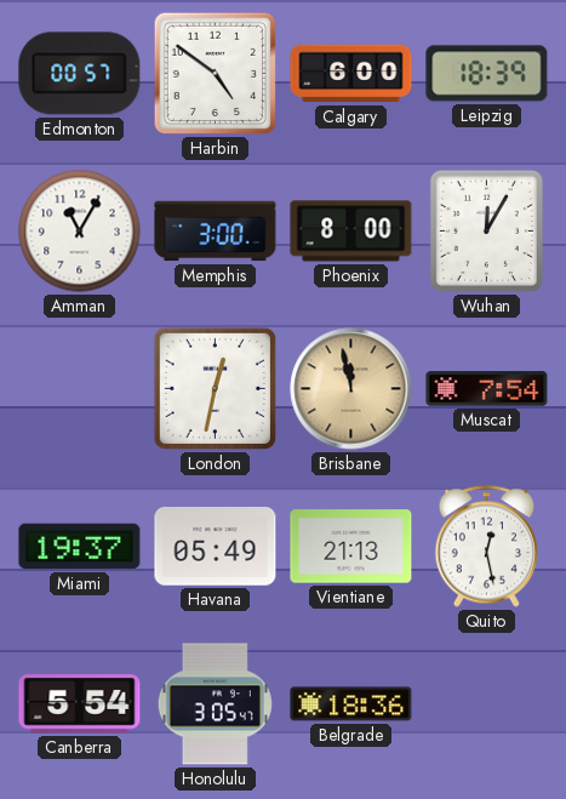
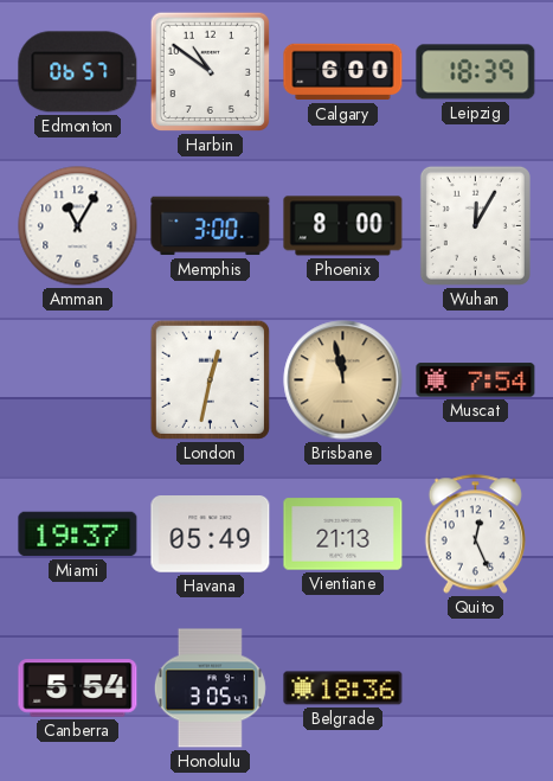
Edmonton: 00:57 -> 06:57
Harbin: 4:51 -> 10:51
Quito: 12:28 -> 12:26
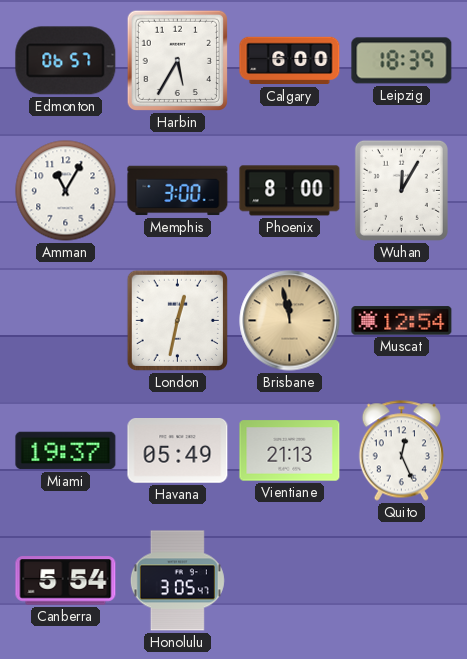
Harbin: 10:51 -> 5:35
Muscat: 7:54 -> 12:54
Belgrade: 18:36 -> none
